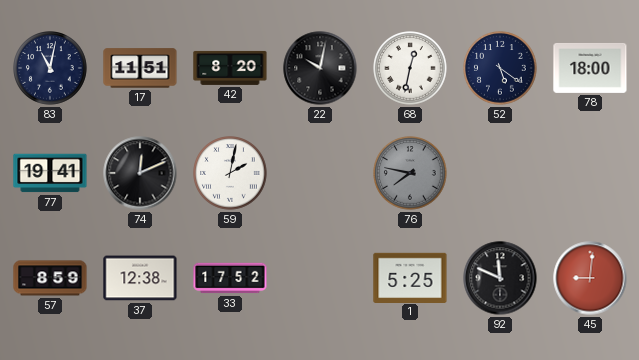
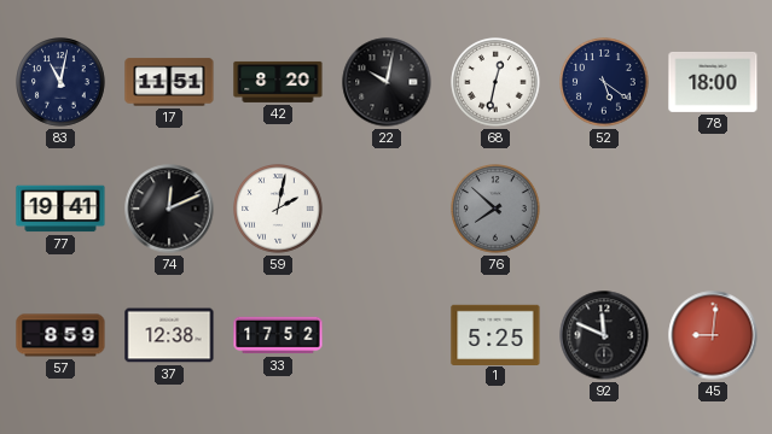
76: 7:47 -> 7:52
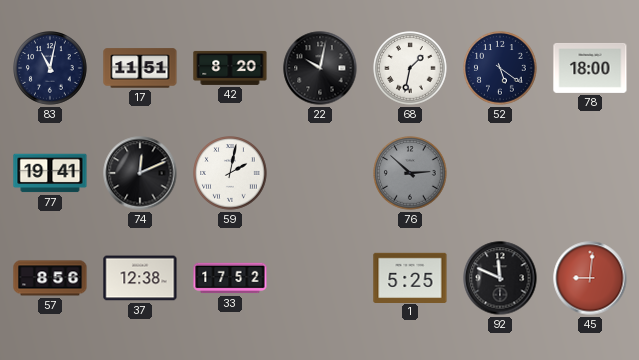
68: 12:32 -> 1:32
76: 7:52 -> 2:52
57: 8:59 -> 8:56
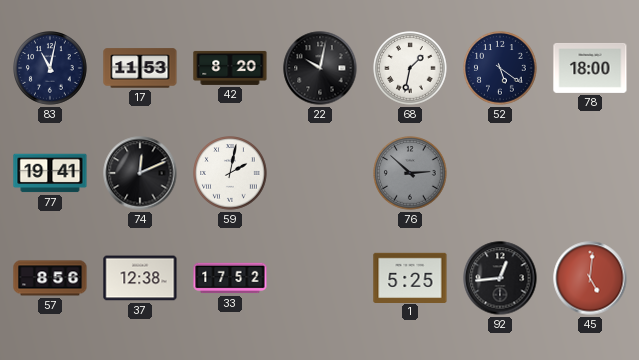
17: 11:51 -> 11:53
92: 11:49 -> 12:44
45: 9:01 -> 5:01
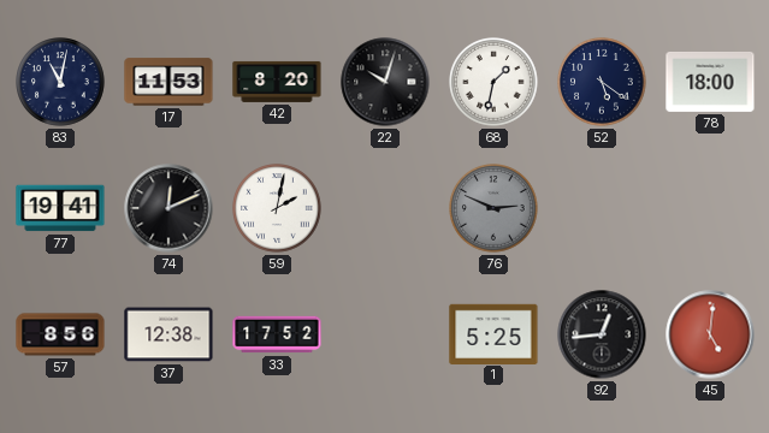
22: 10:02 -> 10:03
76: 2:52 -> 2:49
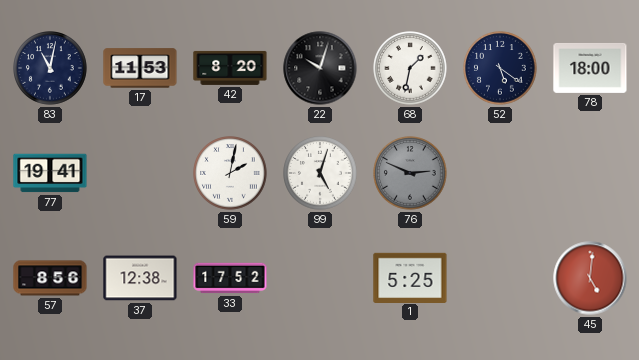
74: 12:11 -> none
99: none -> 5:03
92: 12:44 -> none
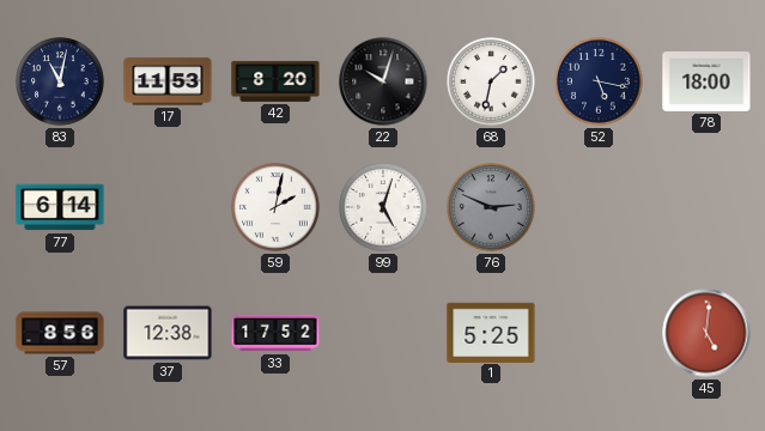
52: 5:21 -> 5:17
77: 19:41 -> 6:14
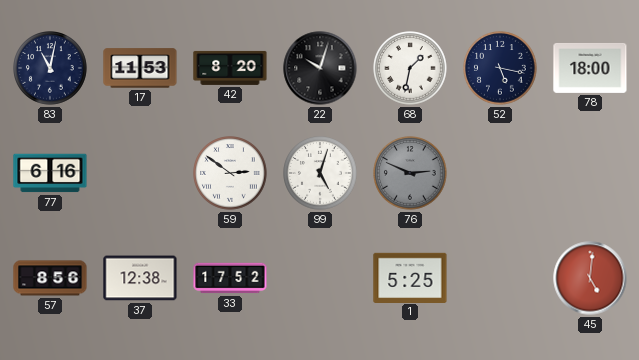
77: 6:14 -> 6:16
59: 2:02 -> 2:51
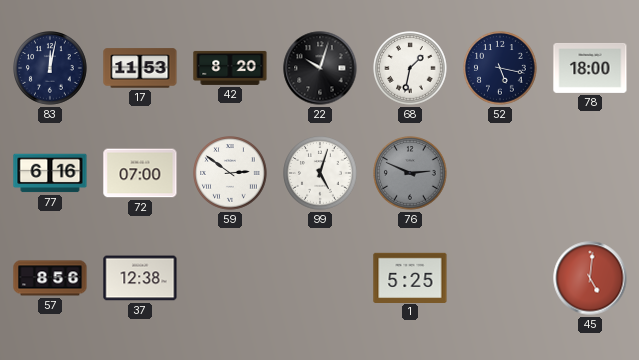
83: 11:02 -> 12:02
72: none -> 07:00
33: 17:52 -> none
